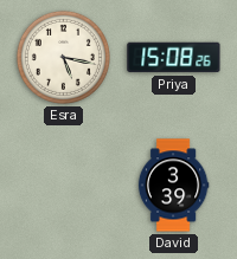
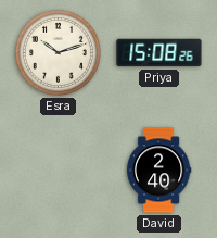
Esra: 5:17 -> 10:12
David: 3:39 -> 2:40
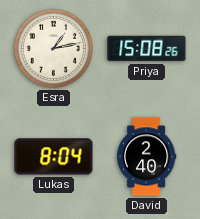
Esra: 10:12 -> 1:13
Lukas: none -> 8:04
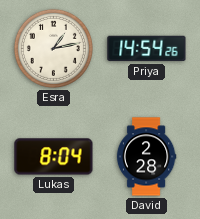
Priya: 15:08 -> 14:54
David: 2:40 -> 2:28
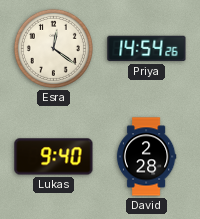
Esra: 1:13 -> 12:21
Lukas: 8:04 -> 9:40
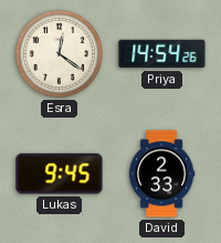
Lukas: 9:40 -> 9:45
David: 2:28 -> 2:33
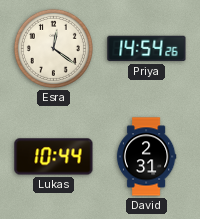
Lukas: 9:45 -> 10:44
David: 2:33 -> 2:31
